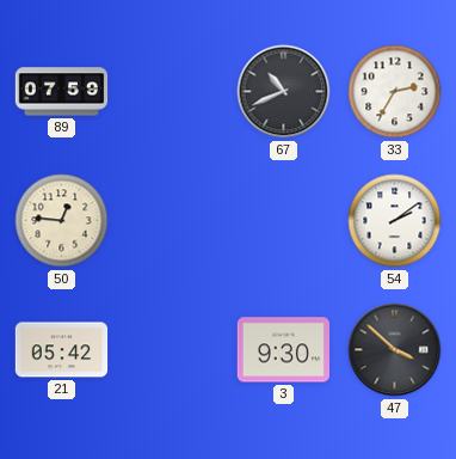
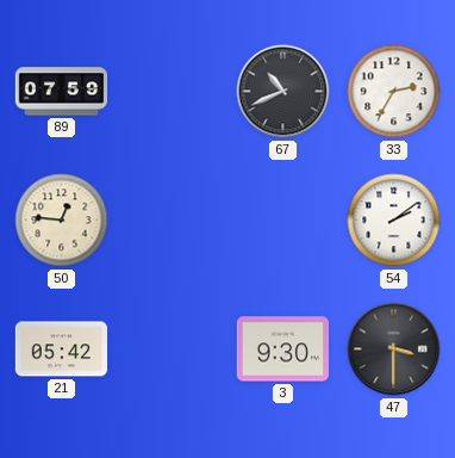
47: 3:52 -> 3:30
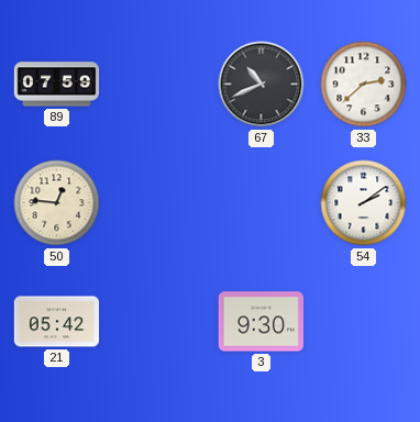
33: 2:35 -> 2:38
47: 3:30 -> none
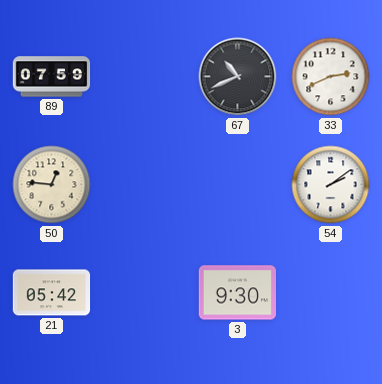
33: 2:38 -> 2:41
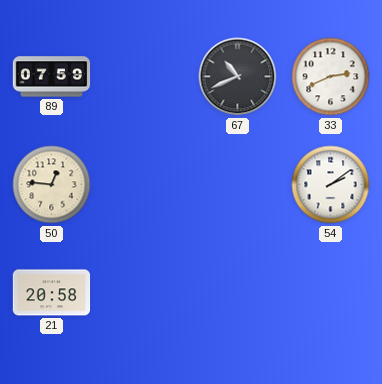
21: 05:42 -> 20:58
3: 9:30 -> none
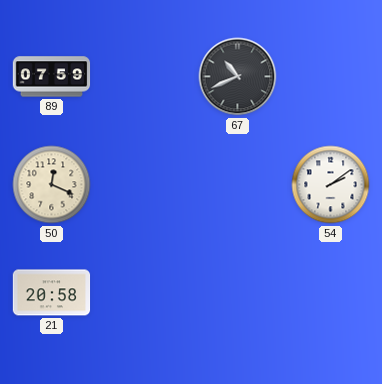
33: 2:41 -> none
50: 12:46 -> 12:19
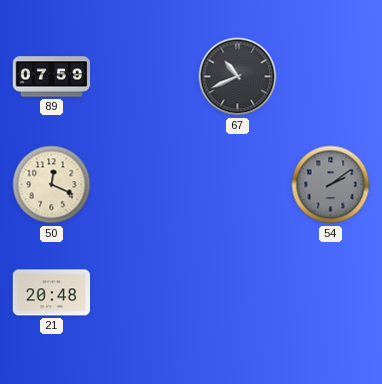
54 dial: white -> grey
21: 20:58 -> 20:48
